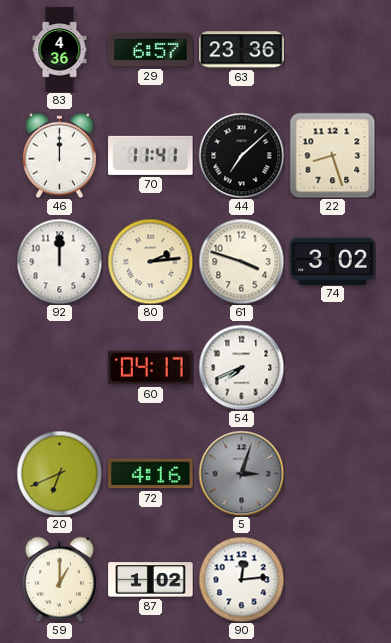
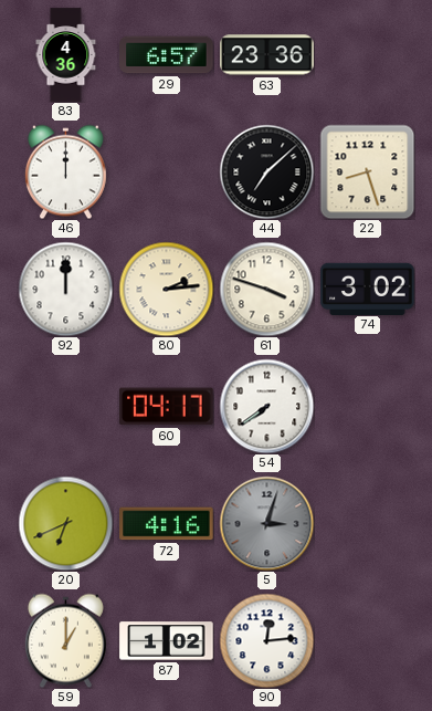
70: 11:41 -> none
54: 7:41 -> 7:39
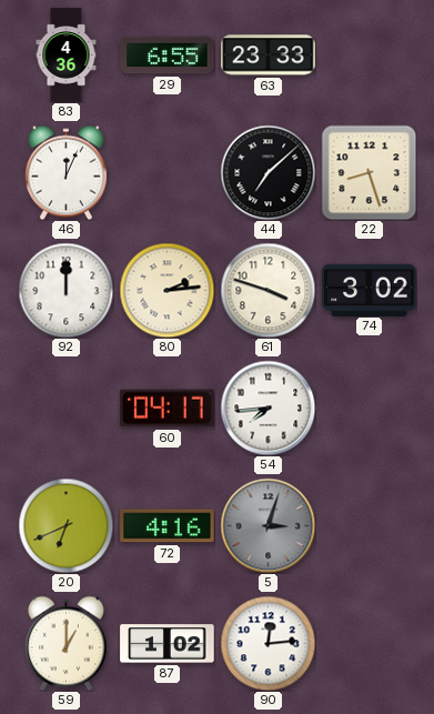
29: 6:57 -> 6:55
63: 23:36 -> 23:33
46: 12:00 -> 12:04
54: 7:39 -> 7:44
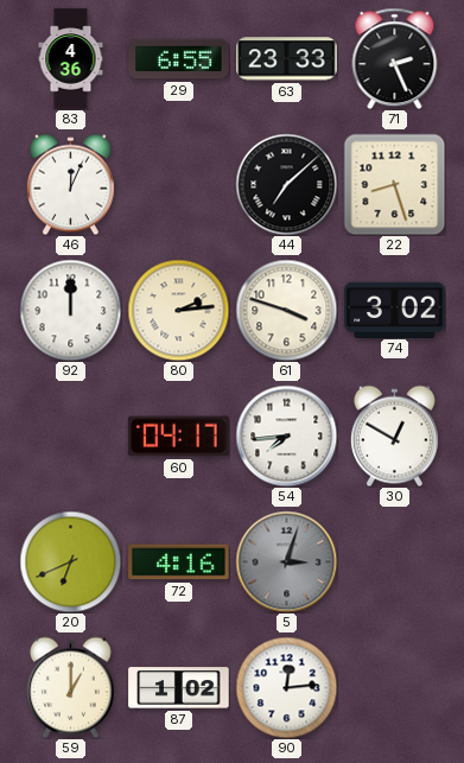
71: none -> 2:26
30: none -> 12:50
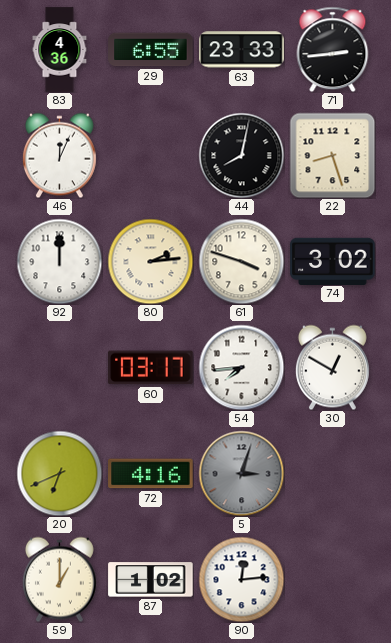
71: 2:26 -> 2:44
44: 7:08 -> 8:02
60: 04:17 -> 03:17
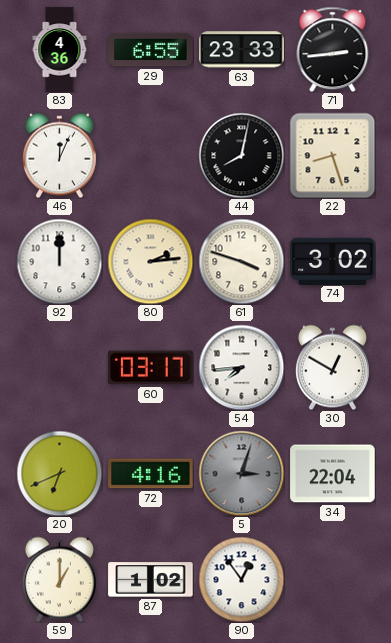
34: none -> 22:04
90: 12:14 -> 12:54
